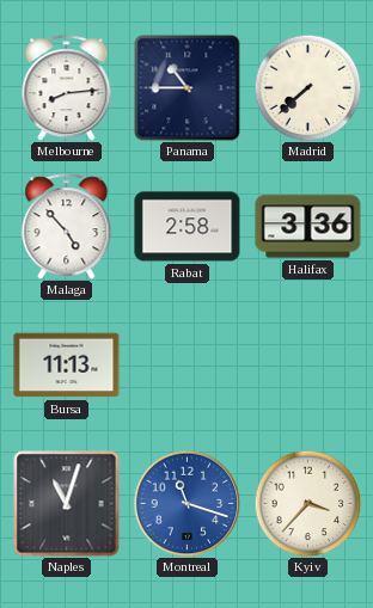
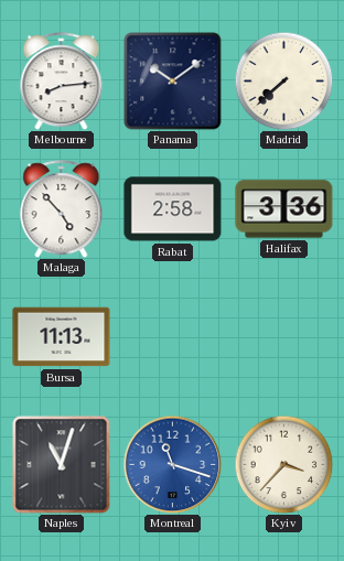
Panama: 10:45 -> 10:09
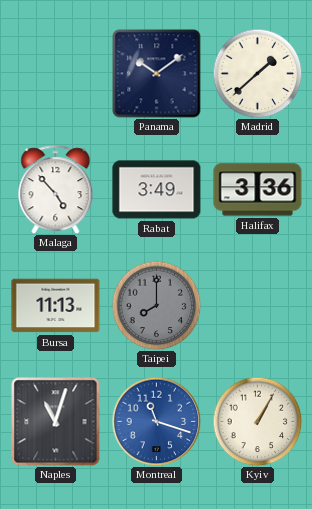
Melbourne: 8:14 -> none
Madrid: 7:38 -> 1:38
Rabat: 2:58 -> 3:49
Taipei: none -> 8:00
Kyiv: 3:37 -> 1:05
